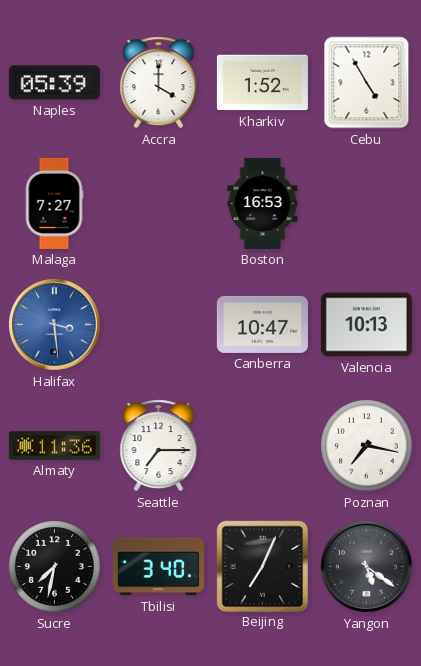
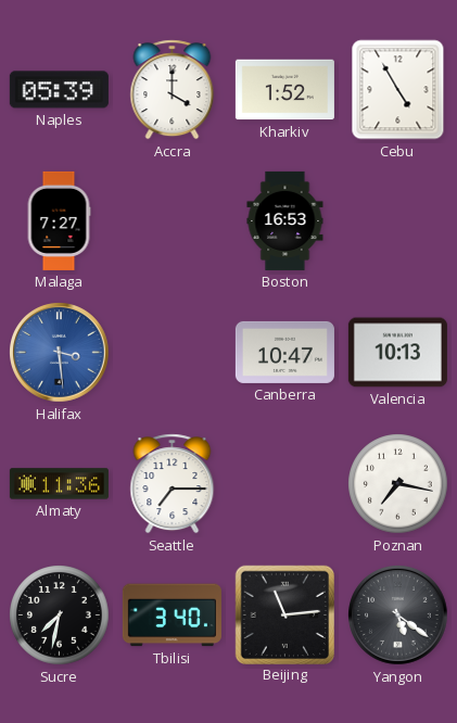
Beijing: 7:04 -> 11:14
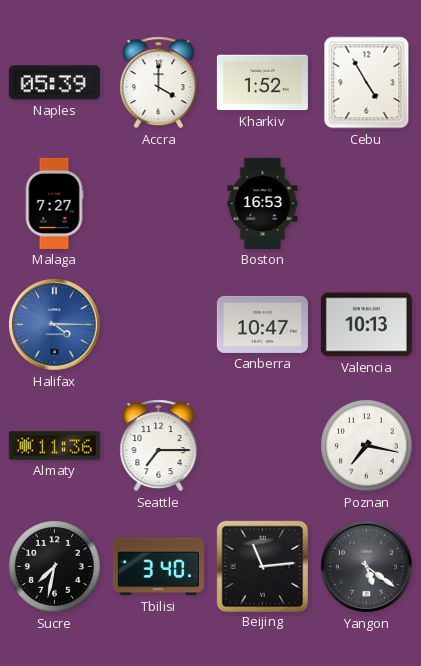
Halifax: 3:29 -> 4:15
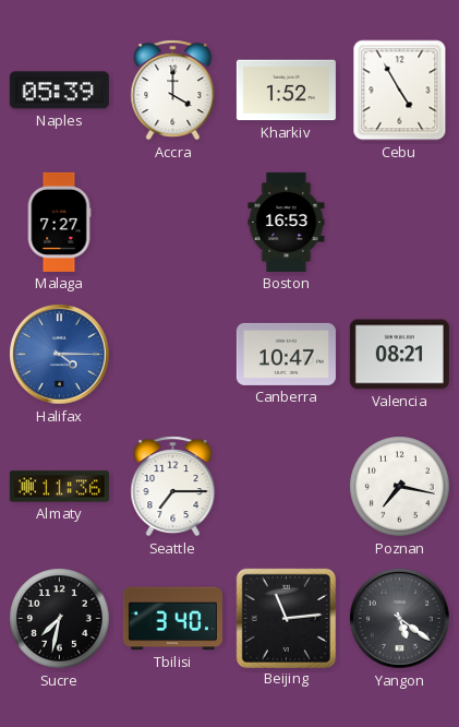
Valencia: 10:13 -> 08:21
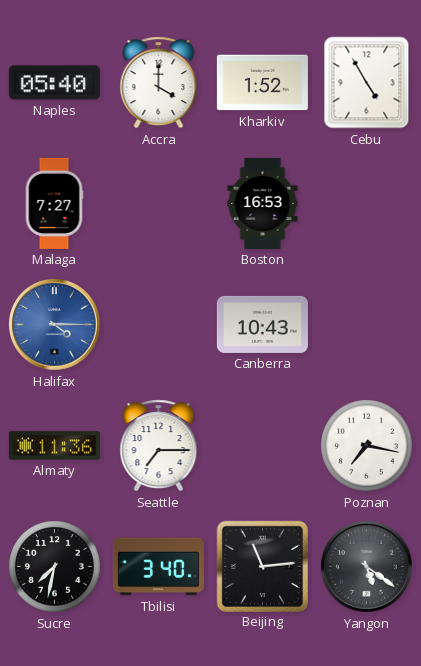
Naples: 05:39 -> 05:40
Canberra: 10:47 -> 10:43
Valencia: 08:21 -> none
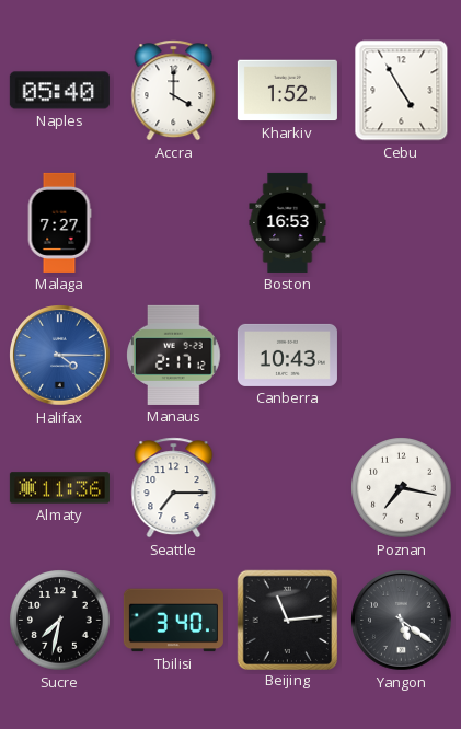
Manaus: none -> 2:17
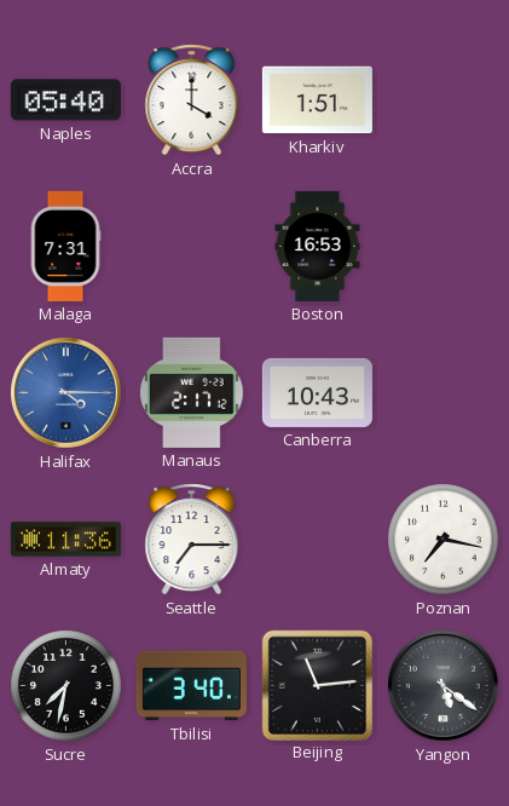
Kharkiv: 1:52 -> 1:51
Cebu: 4:55 -> none
Malaga: 7:27 -> 7:31
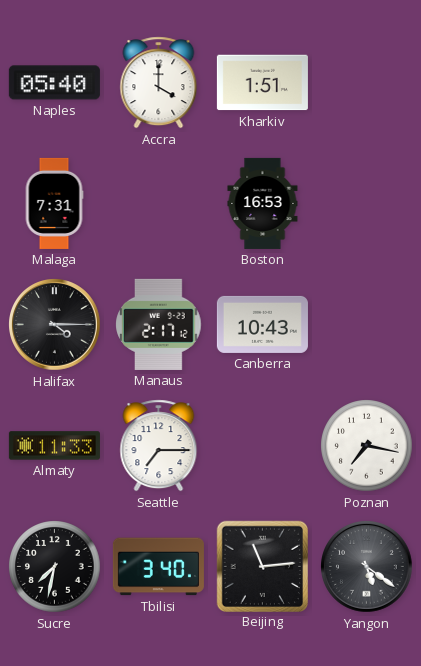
Halifax dial: blue -> black
Almaty: 11:36 -> 11:33
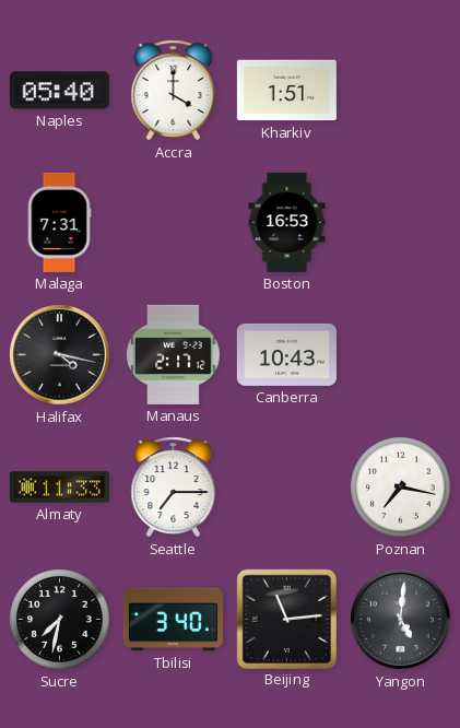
Halifax: 4:15 -> 4:17
Yangon: 5:21 -> 5:01
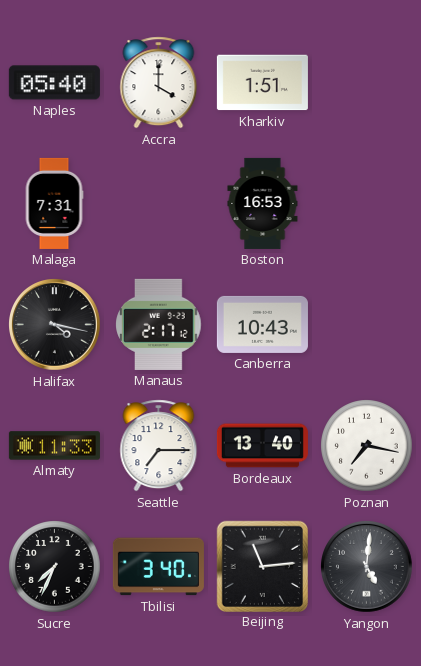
Bordeaux: none -> 13:40
Sucre: 7:32 -> 7:34
